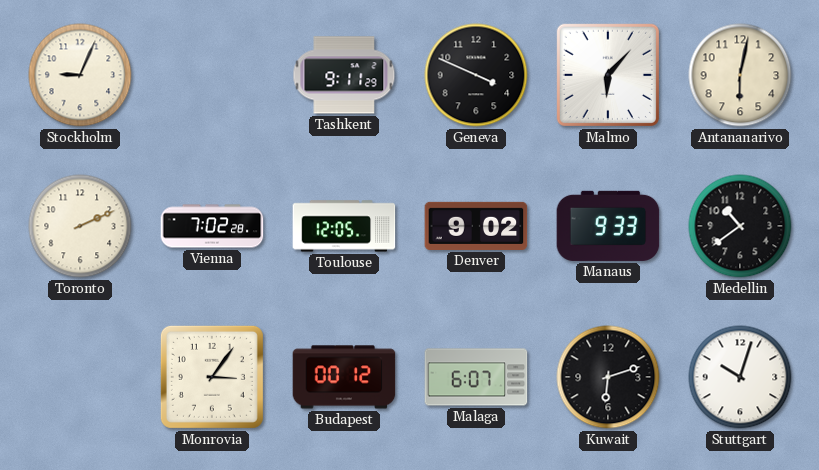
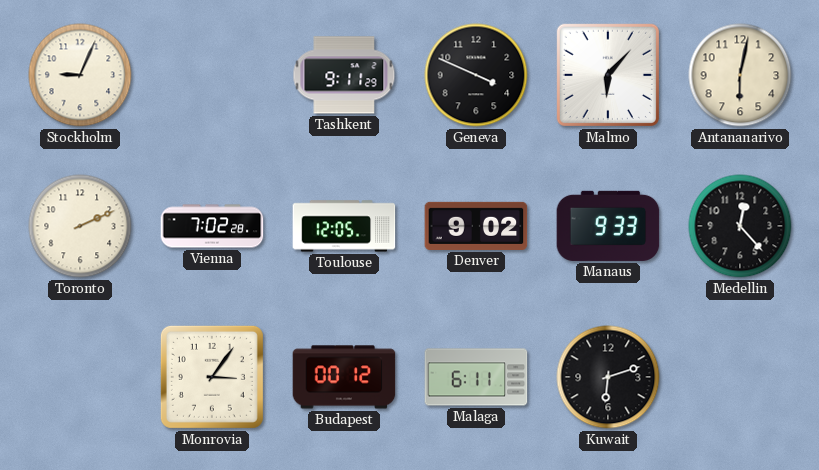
Medellin: 10:39 -> 12:23
Malaga: 6:07 -> 6:11
Stuttgart: 10:03 -> none
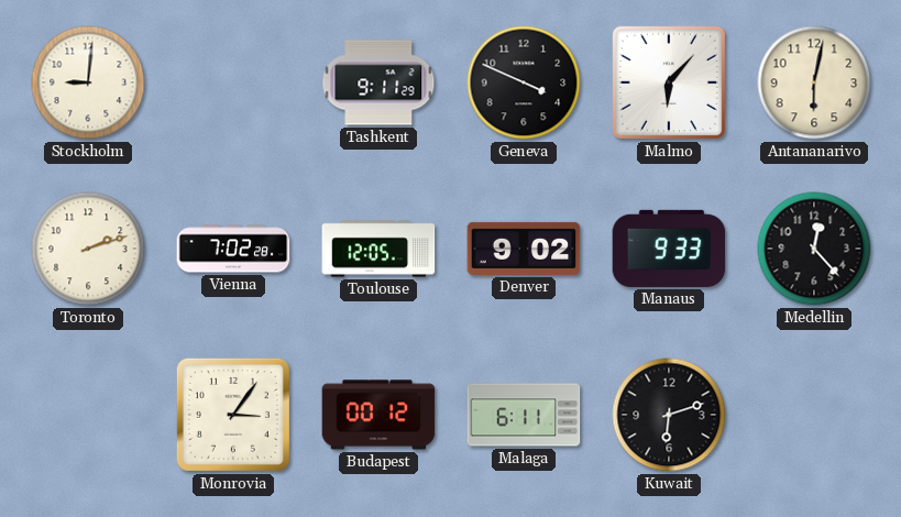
Stockholm: 9:04 -> 9:01
Toronto: 2:11 -> 2:12
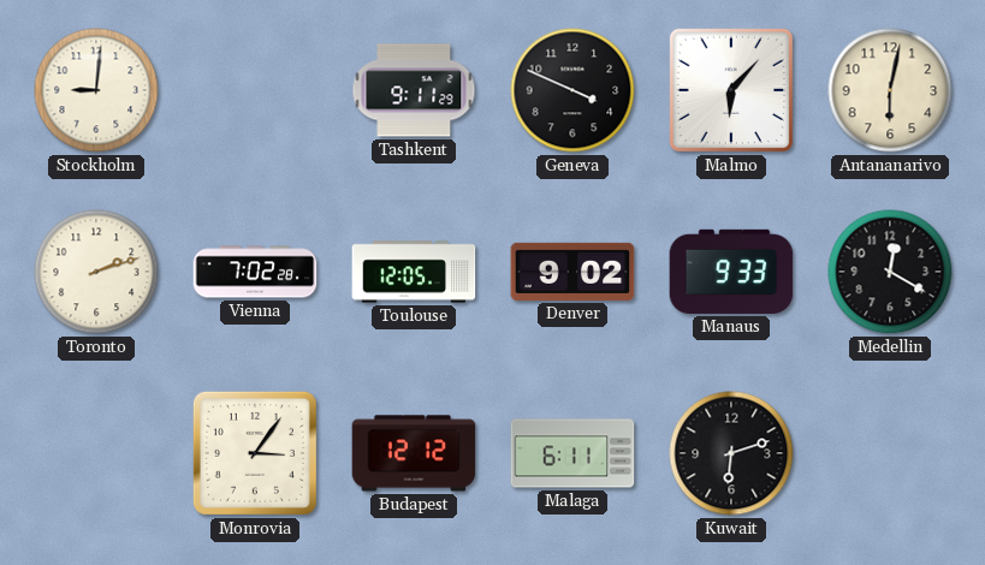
Medellin: 12:23 -> 12:20
Budapest: 00:12 -> 12:12
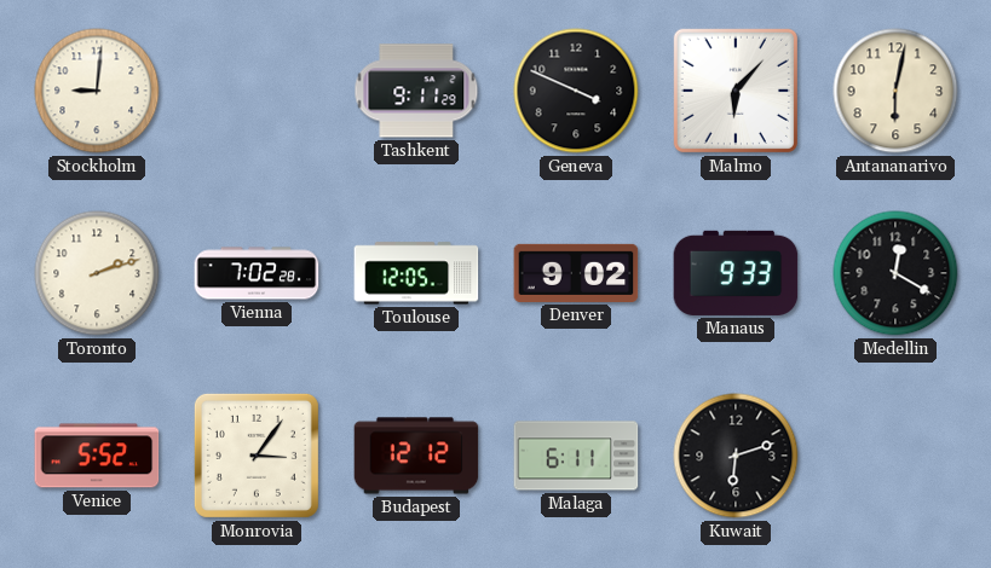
Venice: none -> 5:52
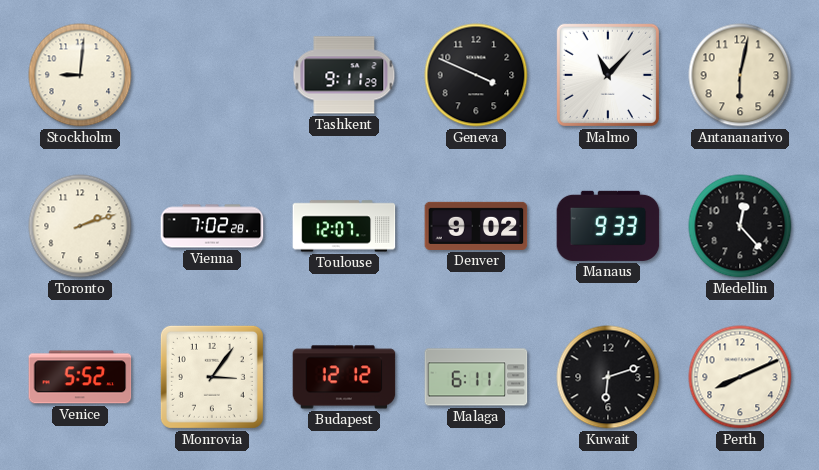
Malmo: 6:07 -> 11:07
Toulouse: 12:05 -> 12:07
Medellin: 12:20 -> 12:23
Perth: none -> 8:11
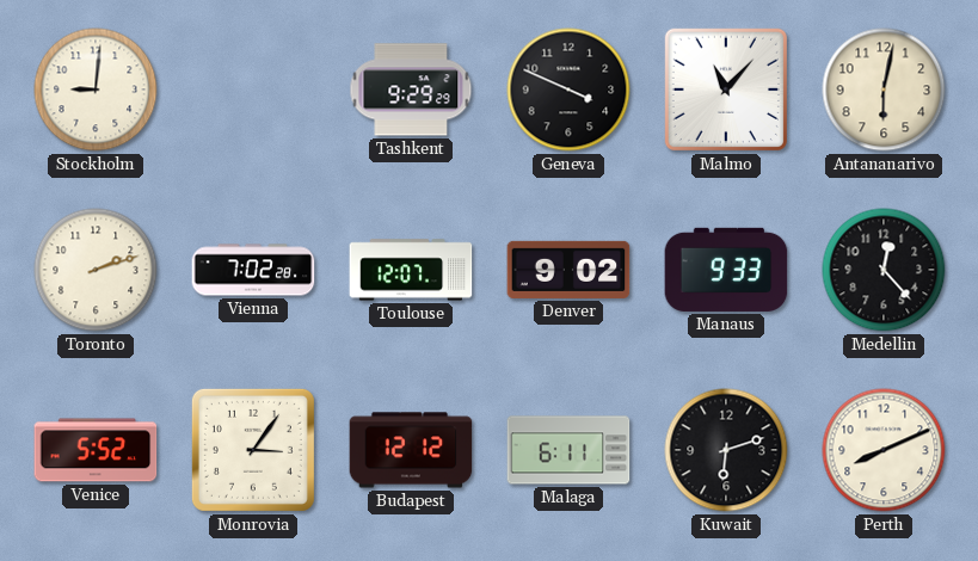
Tashkent: 9:11 -> 9:29
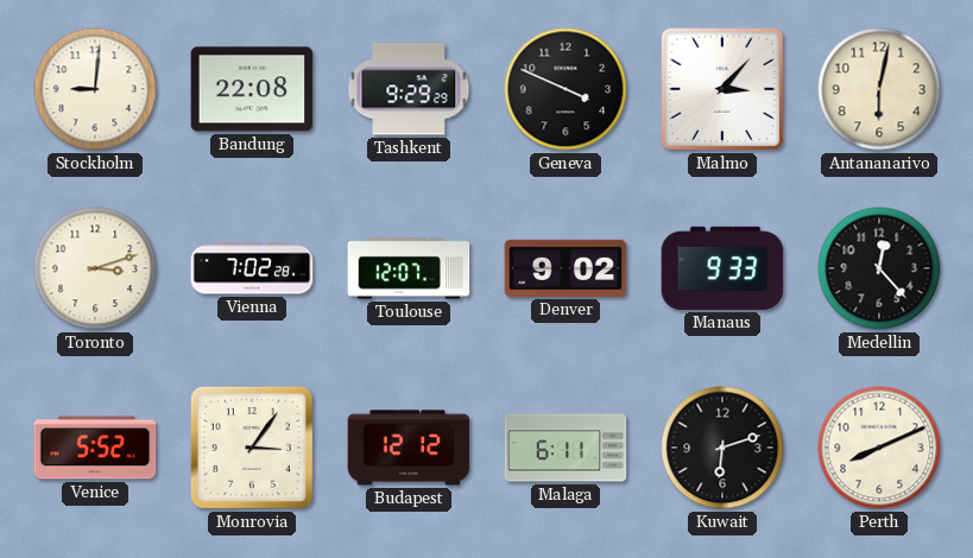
Bandung: none -> 22:08
Malmo: 11:07 -> 3:07
Toronto: 2:12 -> 3:12
